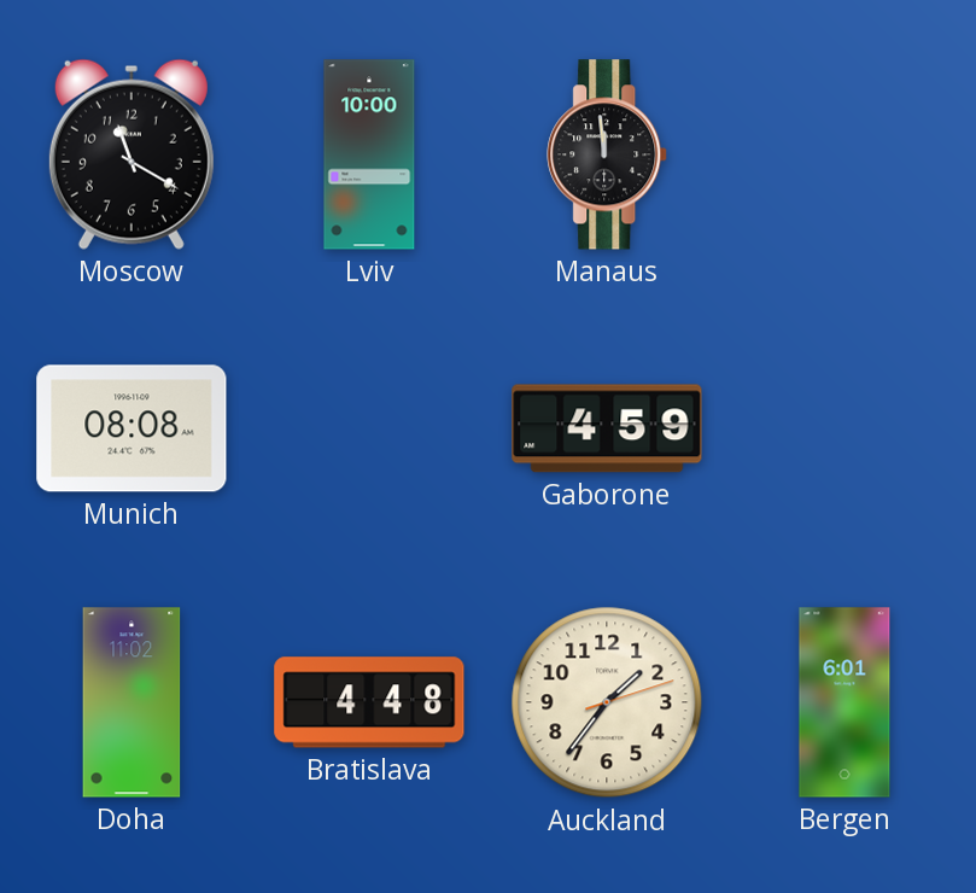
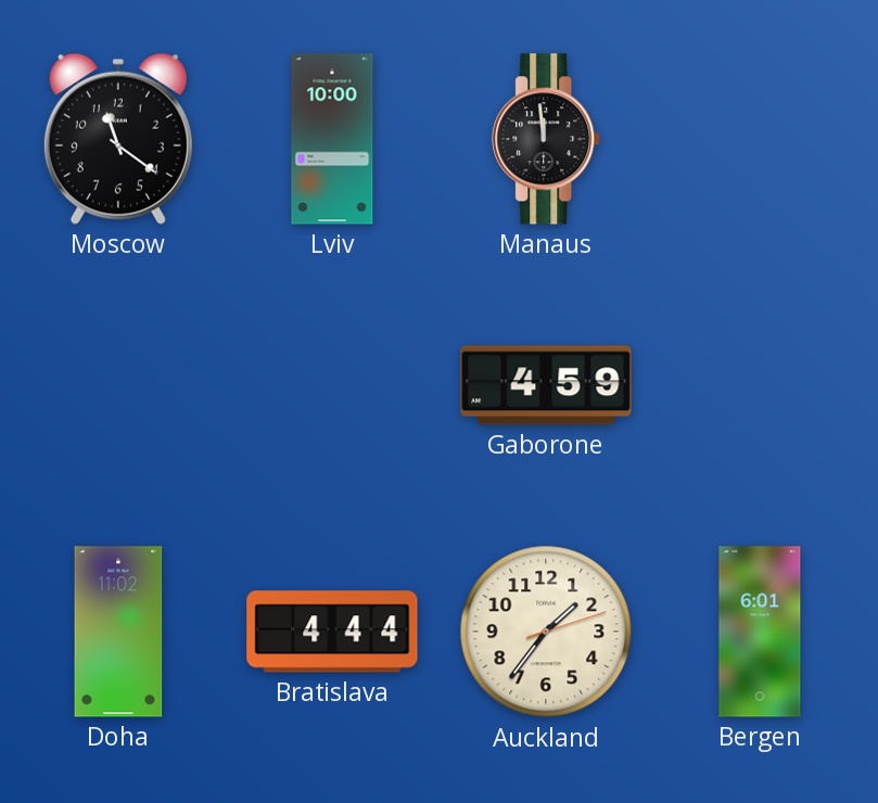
Moscow: 11:20 -> 11:21
Munich: 08:08 -> none
Bratislava: 4:48 -> 4:44
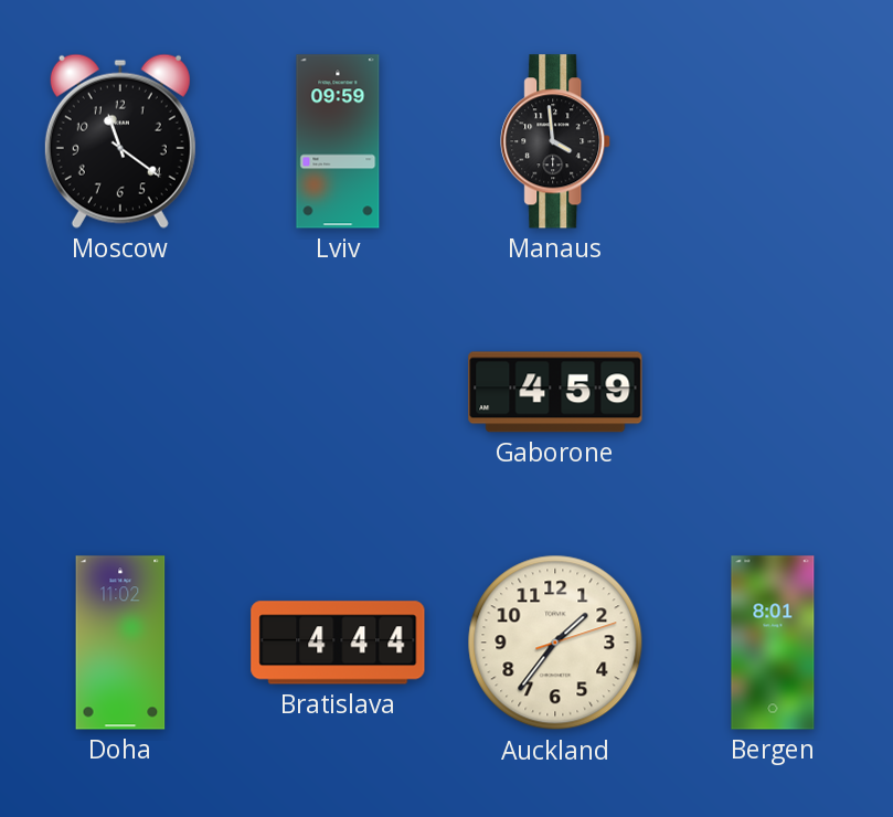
Lviv: 10:00 -> 09:59
Manaus: 11:59 -> 3:59
Bergen: 6:01 -> 8:01
